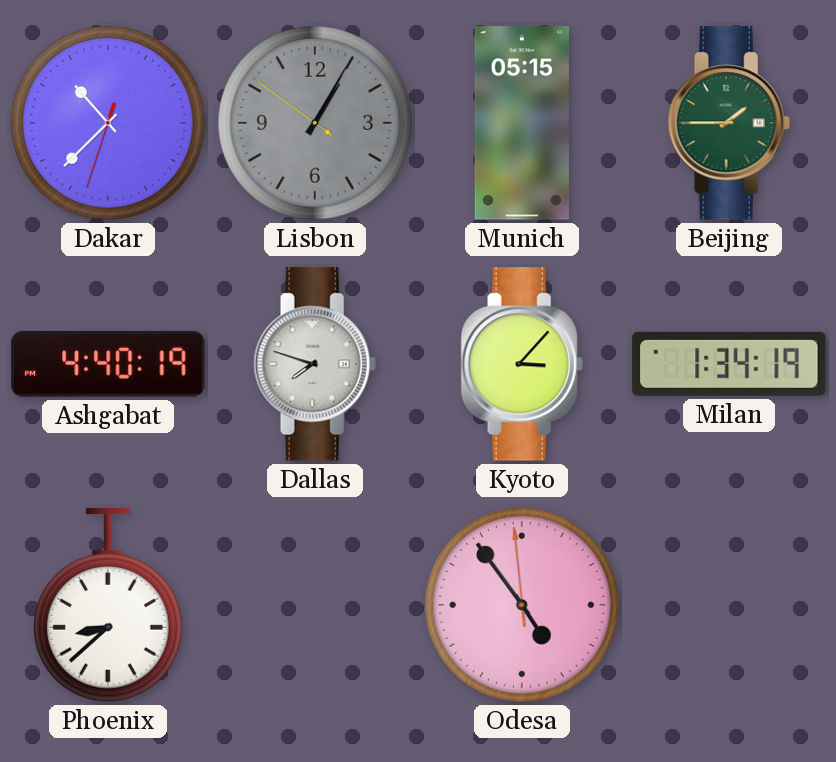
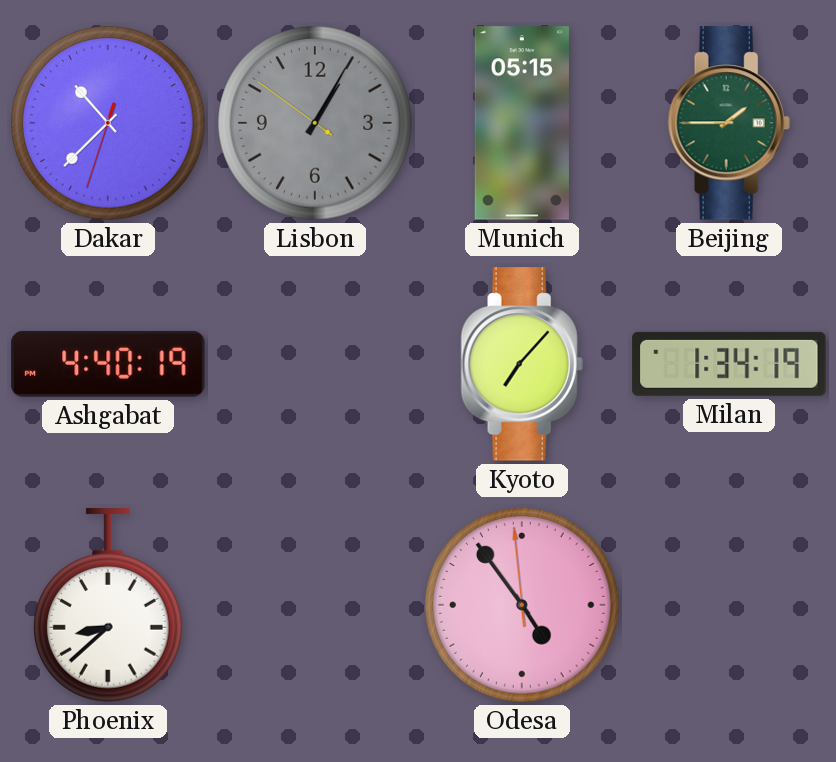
Dallas: 7:48 -> none
Kyoto: 3:07 -> 7:07
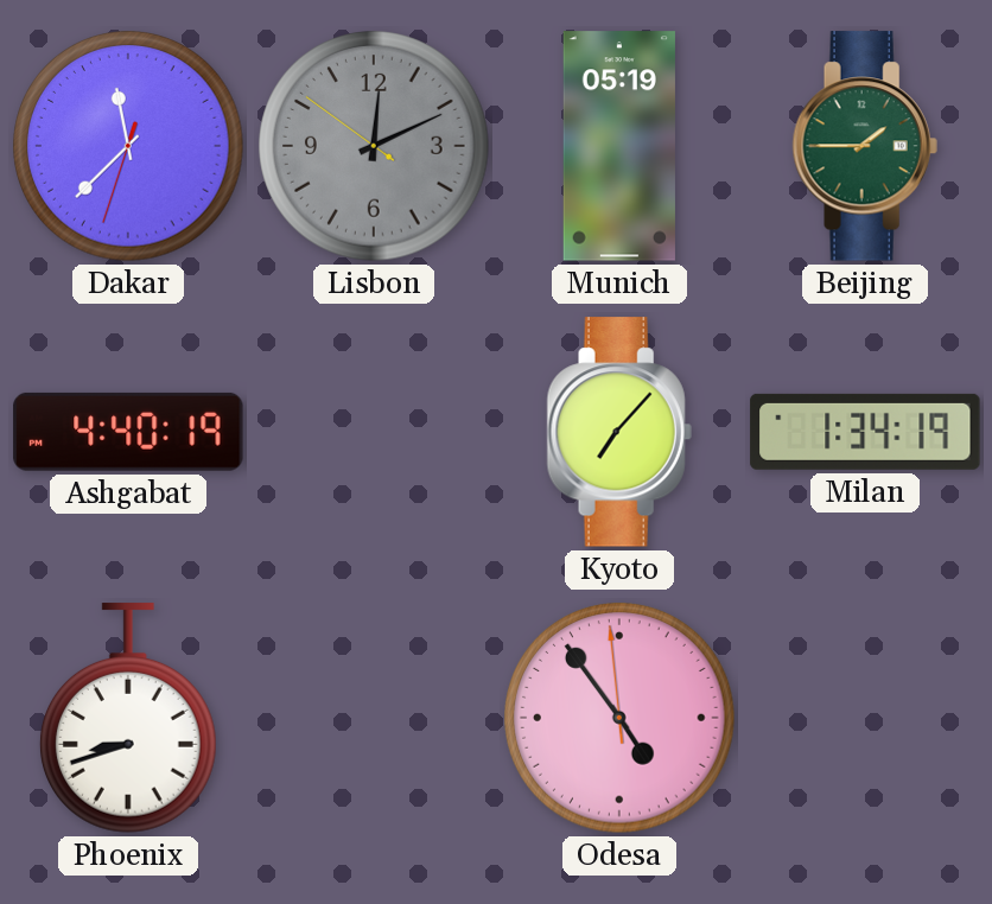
Dakar: 10:37 -> 11:37
Lisbon: 1:04 -> 12:10
Munich: 05:15 -> 05:19
Phoenix: 8:38 -> 8:42
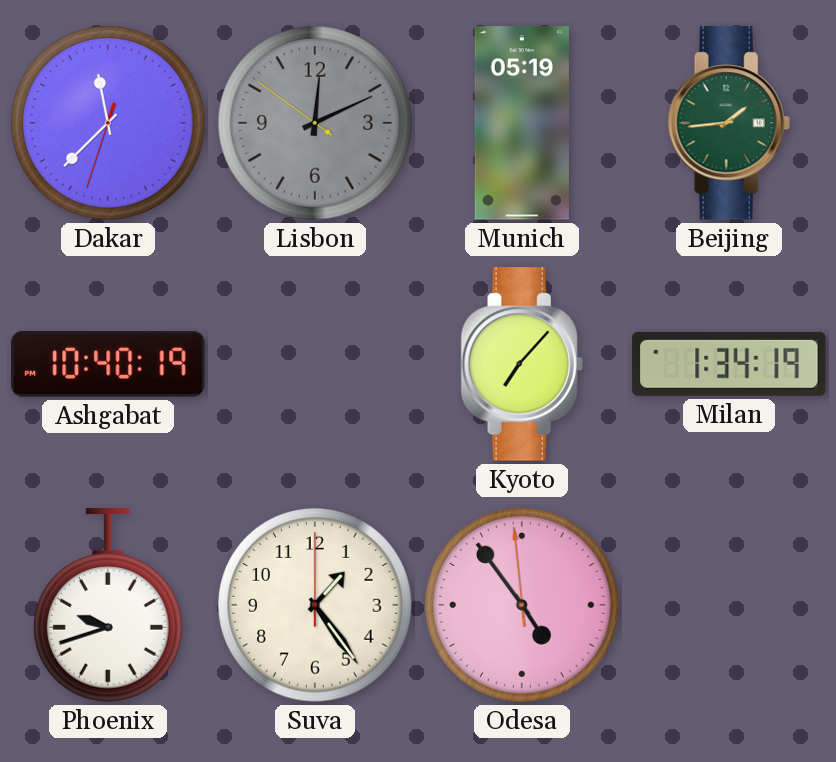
Beijing: 1:45 -> 1:44
Ashgabat: 4:40 -> 10:40
Phoenix: 8:42 -> 9:42
Suva: none -> 1:24
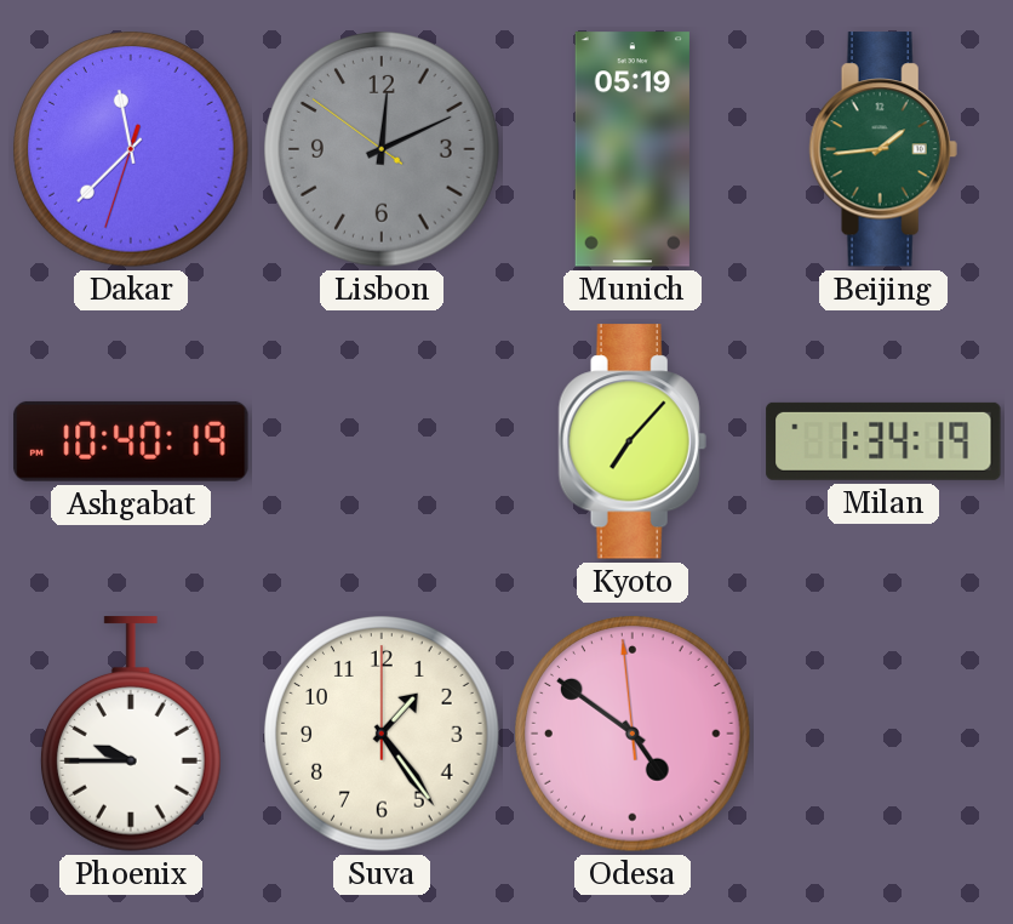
Phoenix: 9:42 -> 9:45
Odesa: 4:53 -> 4:50
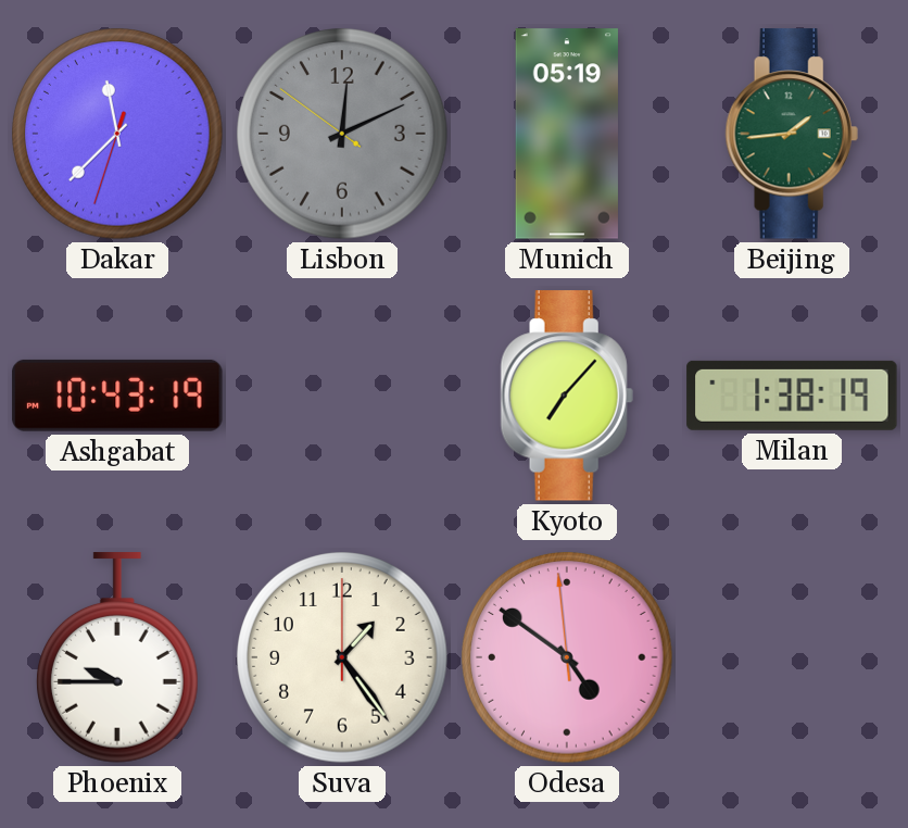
Ashgabat: 10:40 -> 10:43
Milan: 1:34 -> 1:38
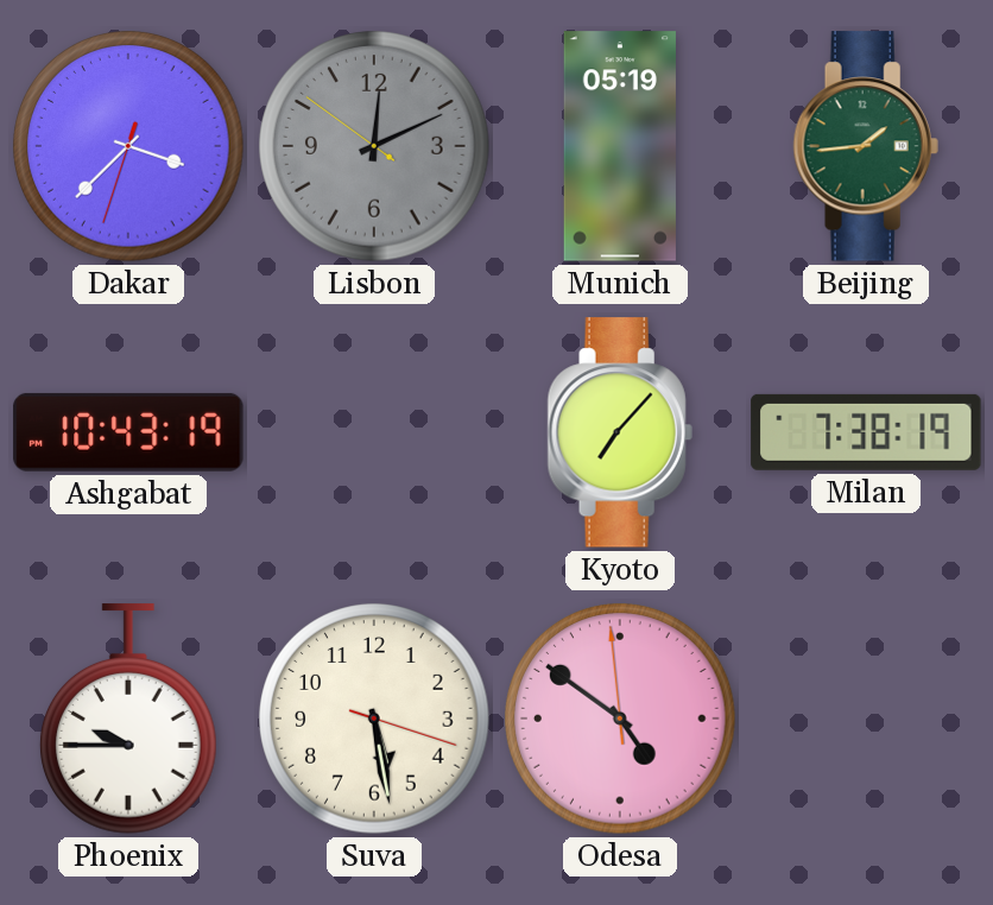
Dakar: 11:37 -> 3:37
Milan: 1:38 -> 7:38
Suva: 1:24 -> 5:28
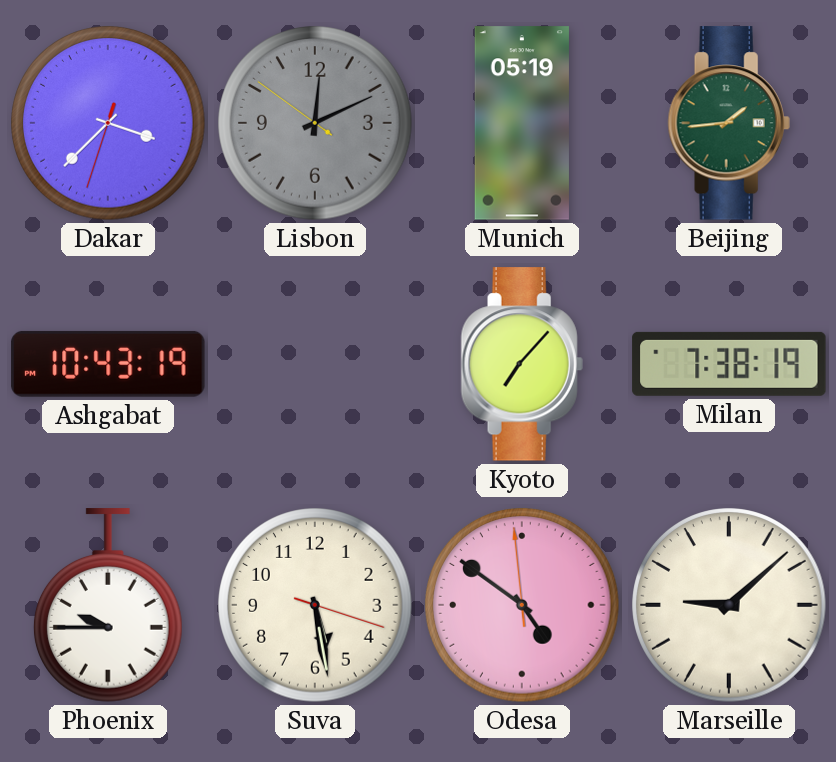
Marseille: none -> 9:08
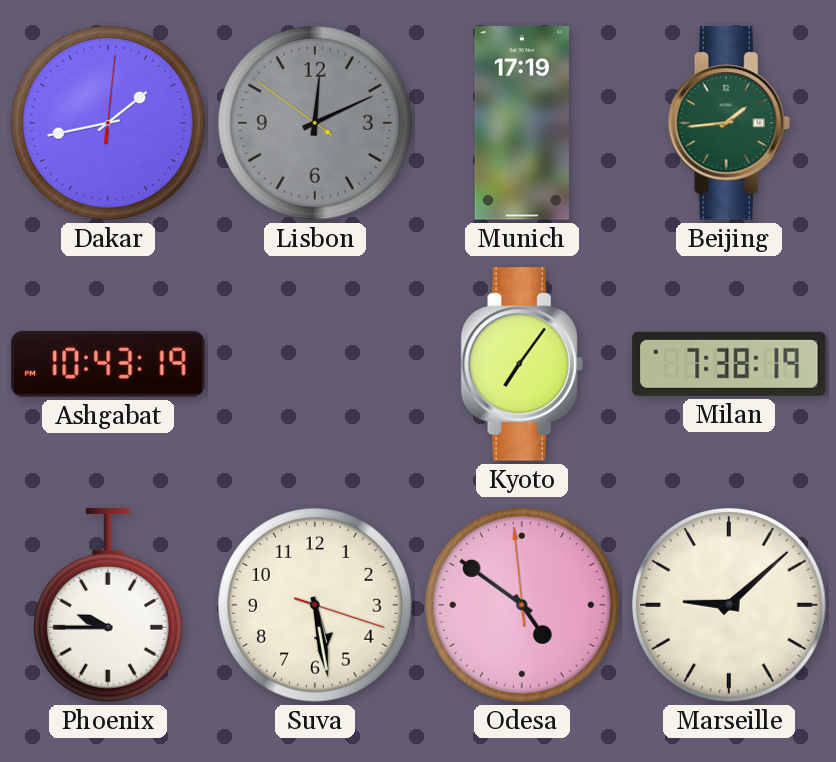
Dakar: 3:37 -> 1:43
Munich: 05:19 -> 17:19
Kyoto: 7:07 -> 7:06
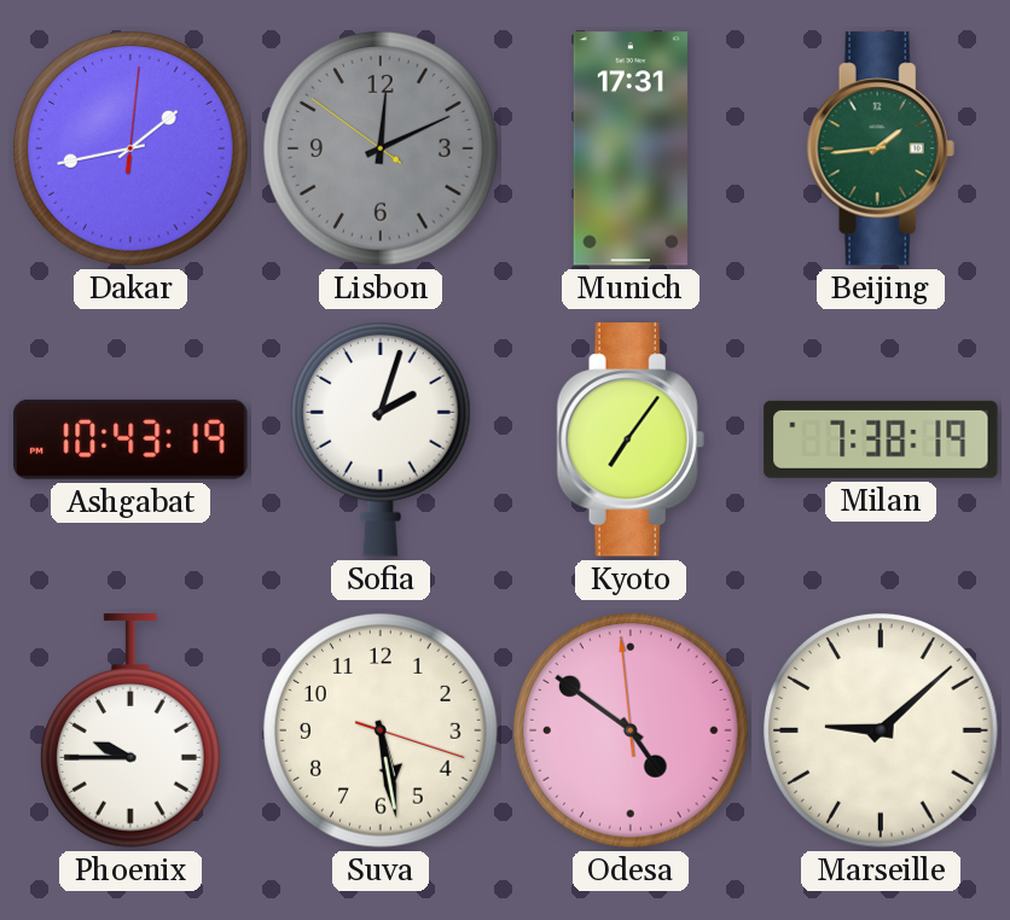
Munich: 17:19 -> 17:31
Sofia: none -> 2:03
